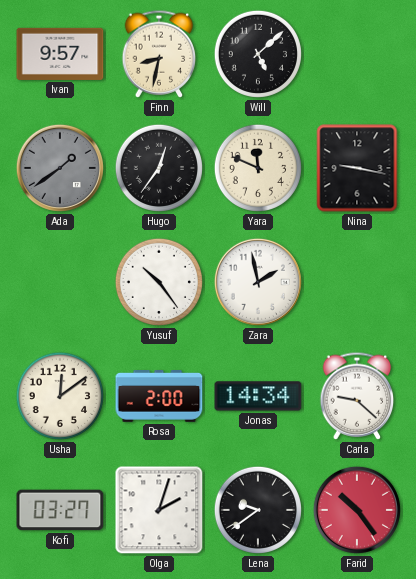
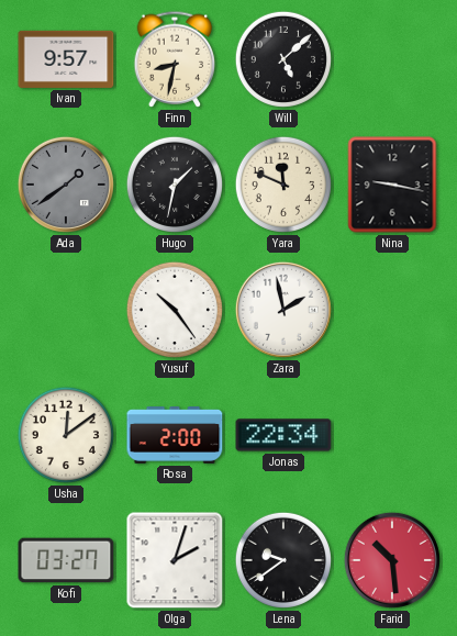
Hugo: 12:36 -> 1:32
Jonas: 14:34 -> 22:34
Carla: 9:22 -> none
Farid: 10:24 -> 10:29
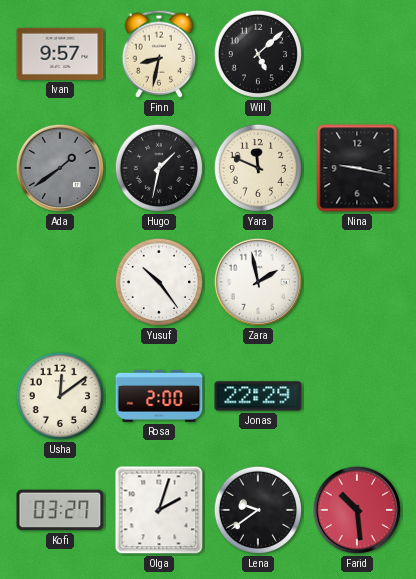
Jonas: 22:34 -> 22:29
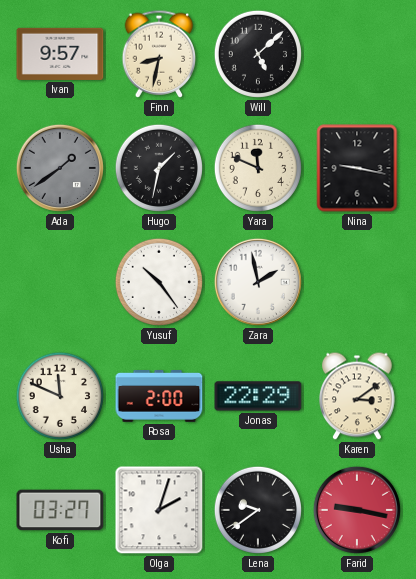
Usha: 12:09 -> 11:49
Karen: none -> 3:09
Farid: 10:29 -> 9:17
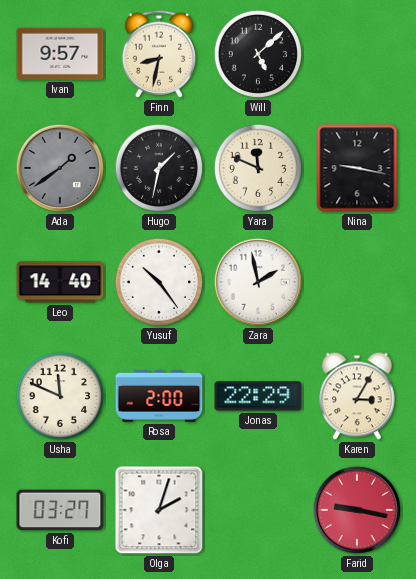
Leo: none -> 14:40
Karen: 3:09 -> 3:05
Lena: 9:39 -> none
